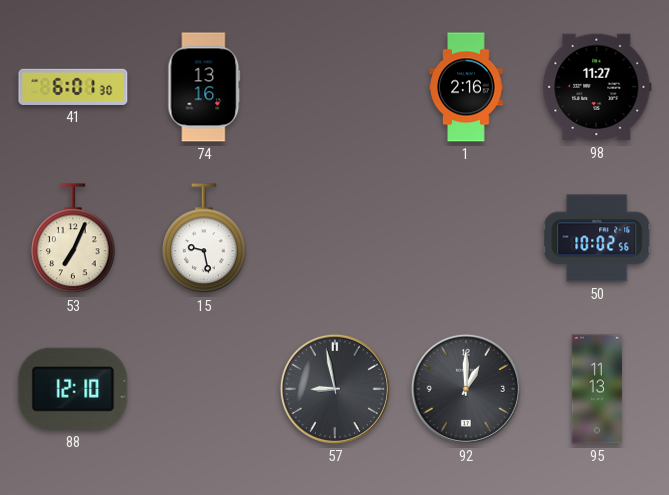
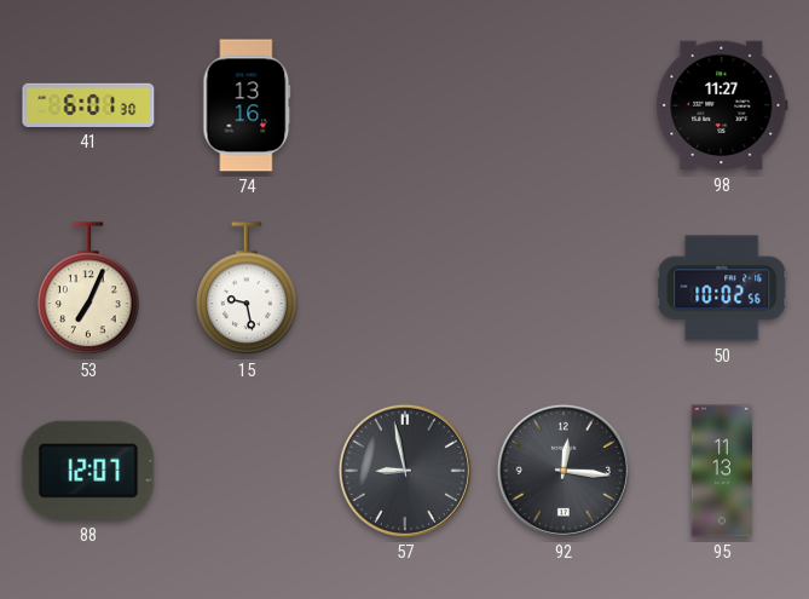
1: 2:16 -> none
88: 12:10 -> 12:07
92: 1:00 -> 12:16
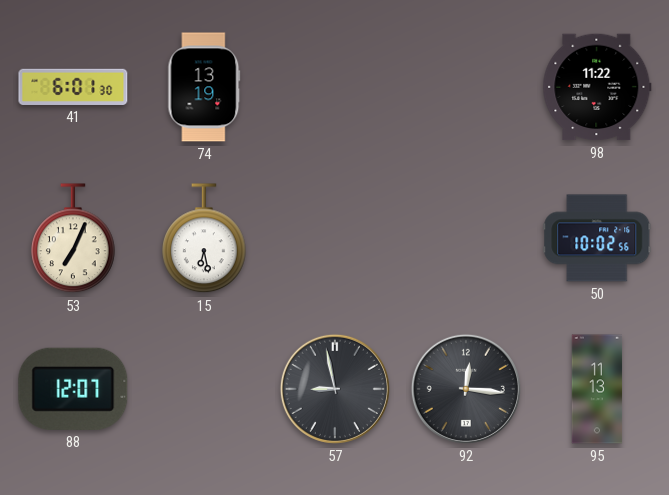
74: 13:16 -> 13:19
98: 11:27 -> 11:22
15: 9:28 -> 6:28
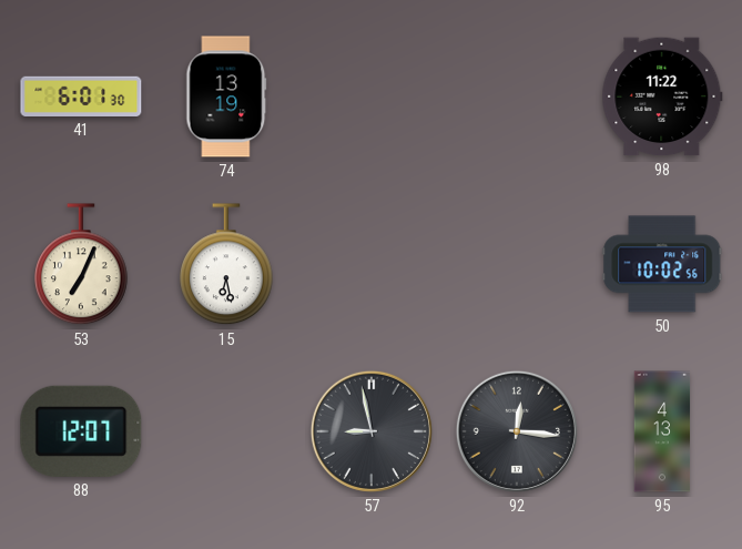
95: 11:13 -> 4:13
